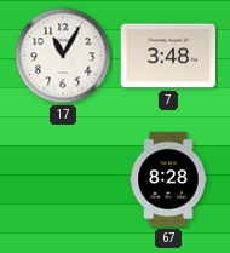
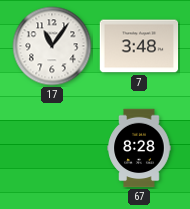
17: 11:05 -> 11:06
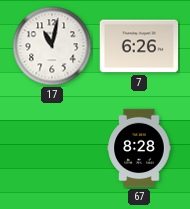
17: 11:06 -> 11:02
7: 3:48 -> 6:26
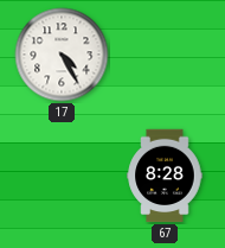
17: 11:02 -> 4:25
7: 6:26 -> none
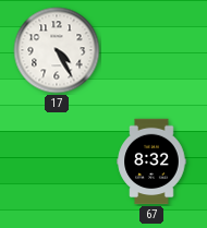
67: 8:28 -> 8:32
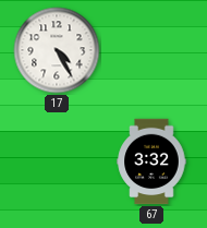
67: 8:32 -> 3:32
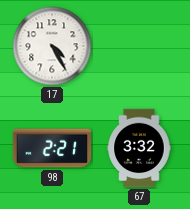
98: none -> 2:21
